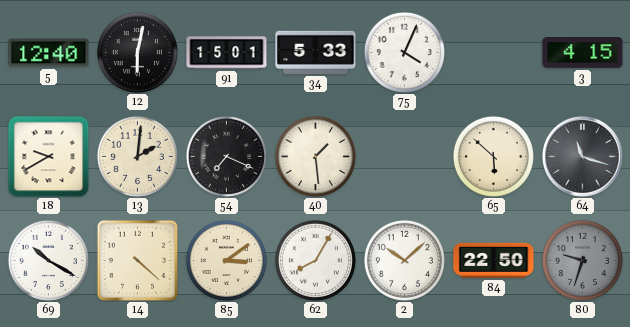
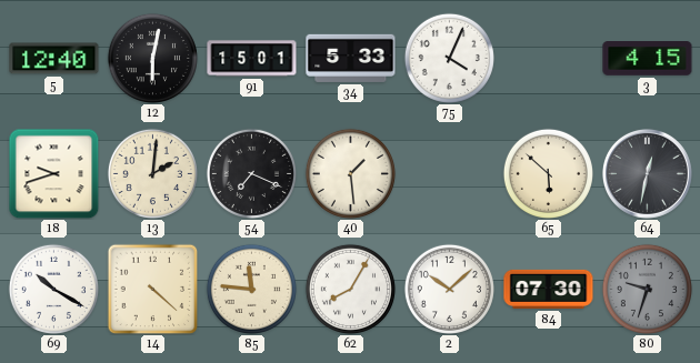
18: 9:40 -> 9:42
64: 11:18 -> 12:32
85: 3:09 -> 11:46
84: 22:50 -> 07:30
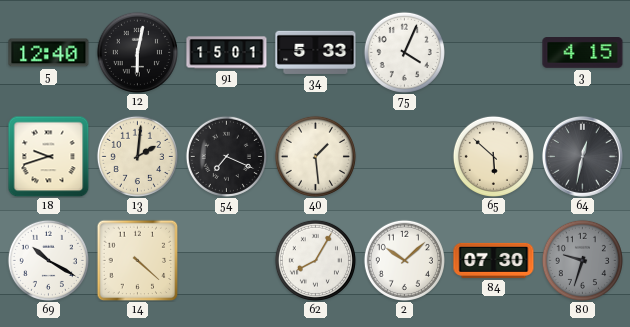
85: 11:46 -> none
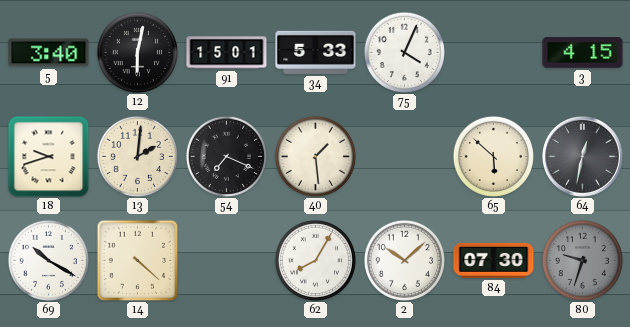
5: 12:40 -> 3:40
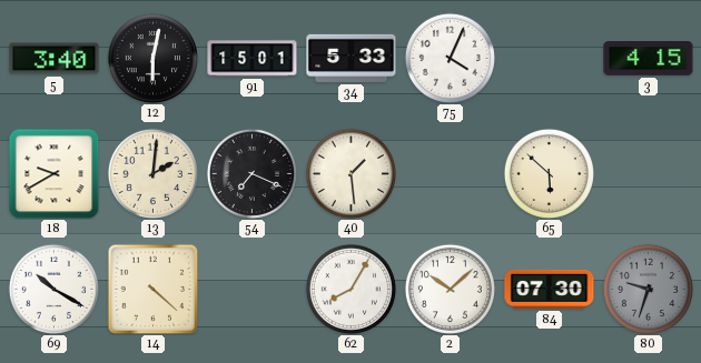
18: 9:42 -> 9:40
64: 12:32 -> none
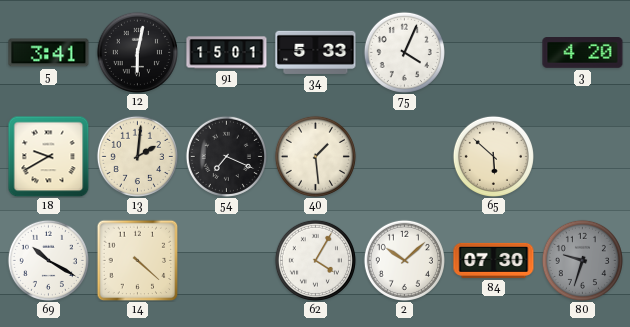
5: 3:40 -> 3:41
3: 4:15 -> 4:20
62: 8:05 -> 4:05
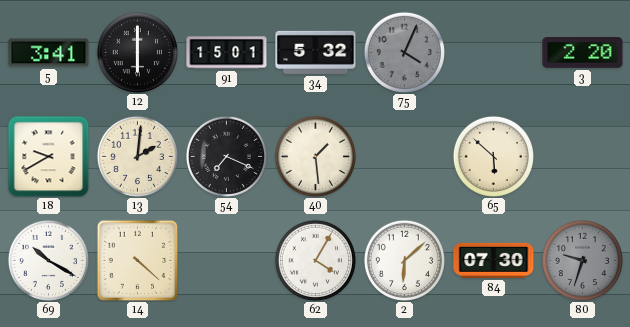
12: 6:02 -> 6:00
34: 5:33 -> 5:32
75 dial: white -> grey
3: 4:20 -> 2:20
2: 10:08 -> 6:08
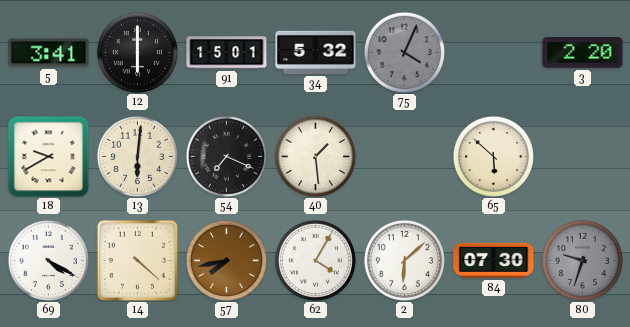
13: 2:01 -> 6:01
69: 10:20 -> 4:20
57: none -> 7:43
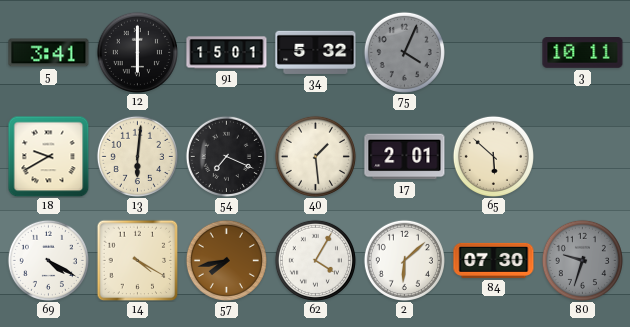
3: 2:20 -> 10:11
17: none -> 2:01
14: 4:22 -> 4:20
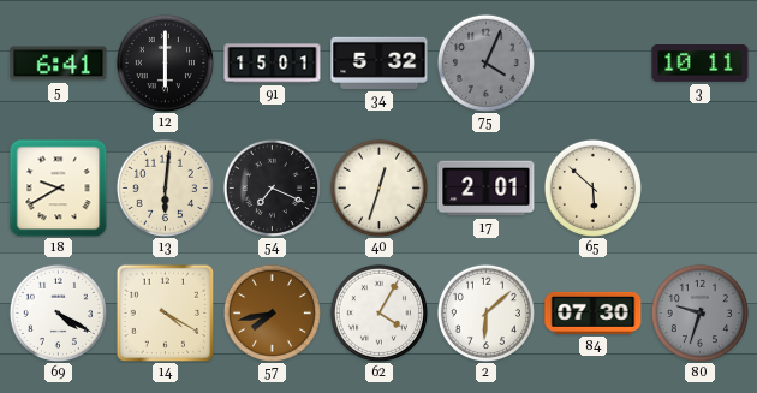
5: 3:41 -> 6:41
40: 1:29 -> 12:33
